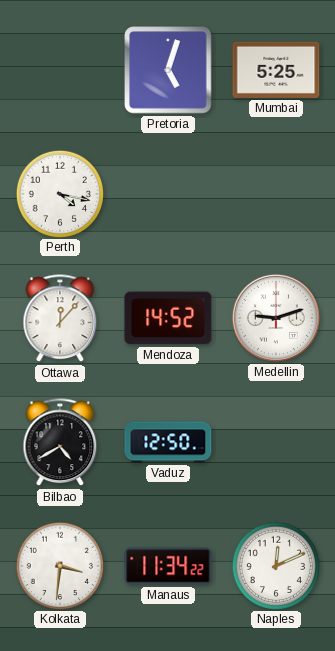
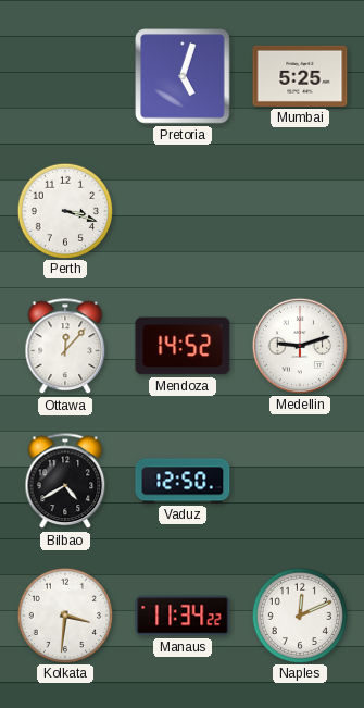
Perth: 4:17 -> 3:18
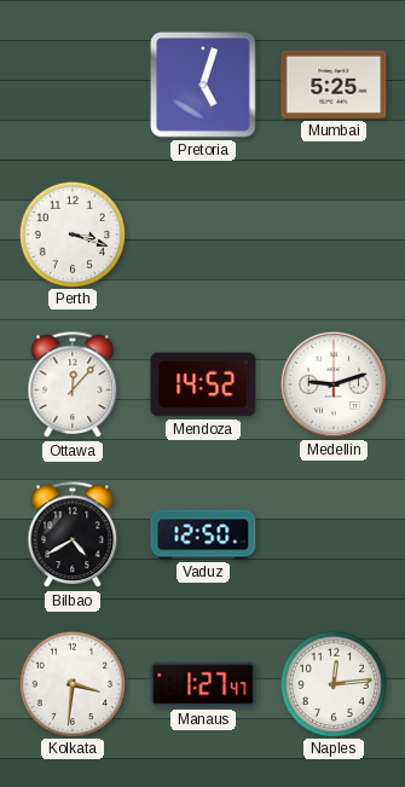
Manaus: 11:34 -> 1:27
Naples: 12:11 -> 12:14
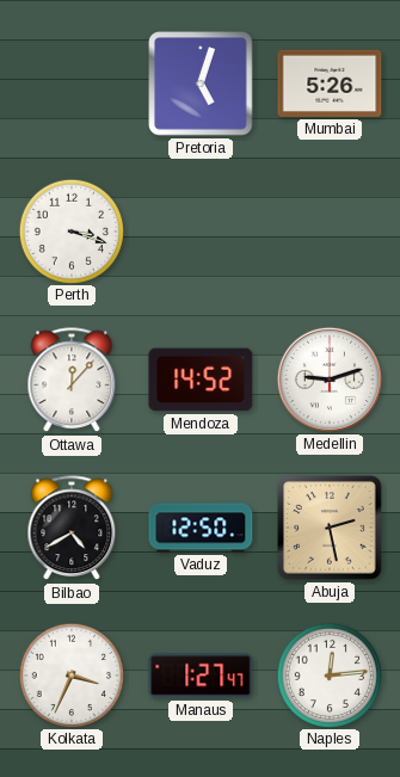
Mumbai: 5:25 -> 5:26
Abuja: none -> 2:28
Kolkata: 3:31 -> 3:34
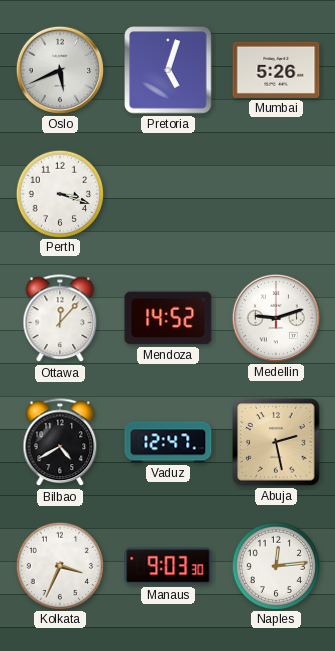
Oslo: none -> 5:41
Vaduz: 12:50 -> 12:47
Manaus: 1:27 -> 9:03
